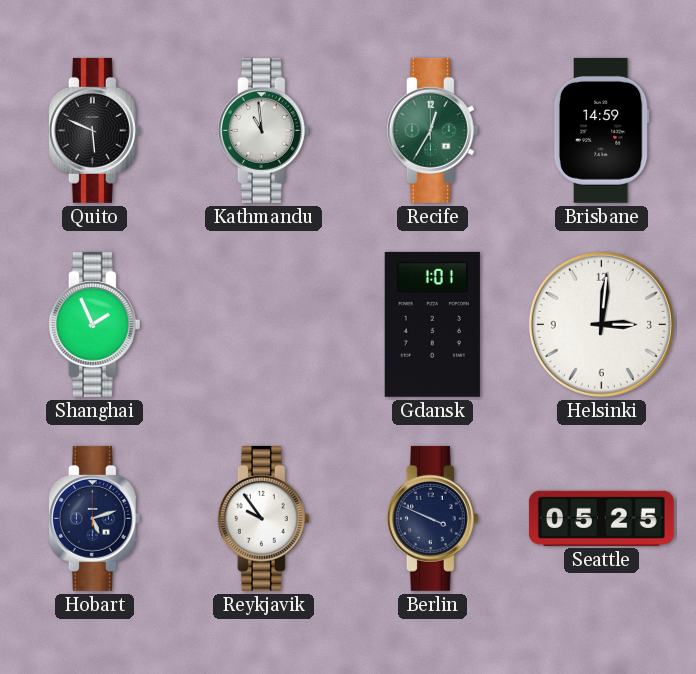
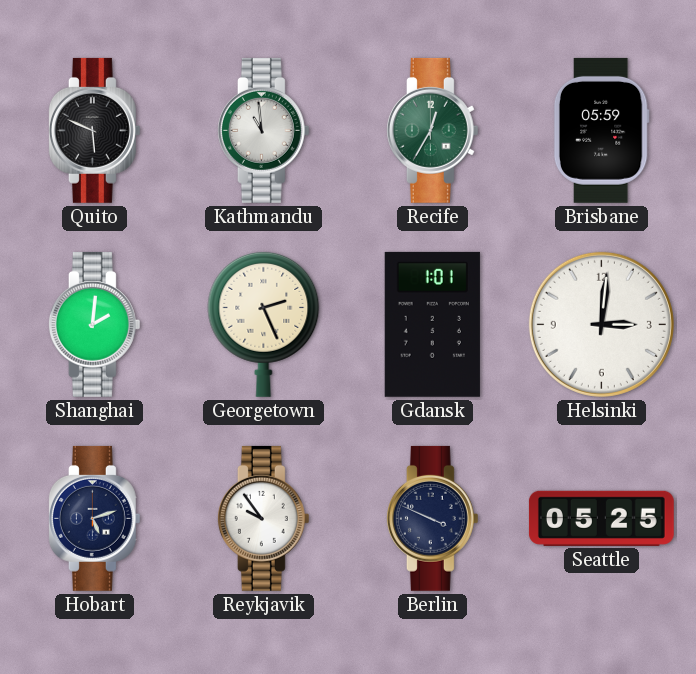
Brisbane: 14:59 -> 05:59
Shanghai: 1:56 -> 2:01
Georgetown: none -> 2:26
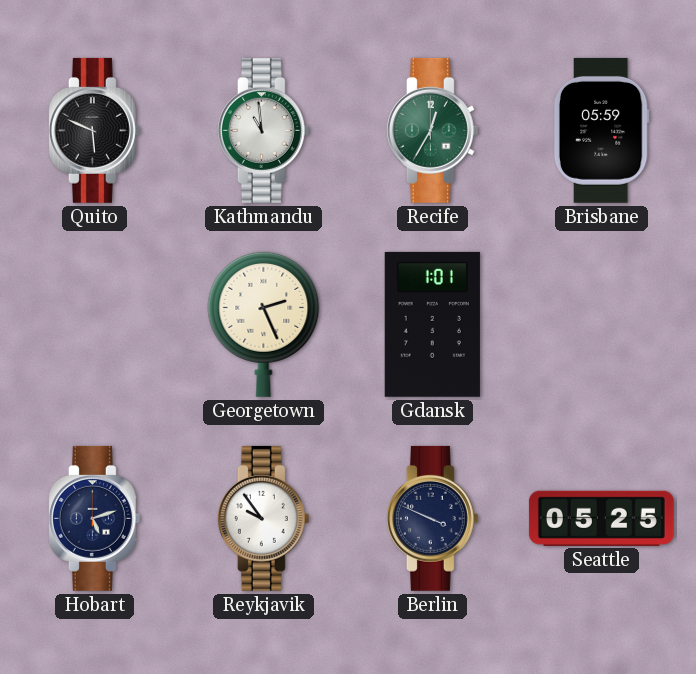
Shanghai: 2:01 -> none
Helsinki: 3:01 -> none
